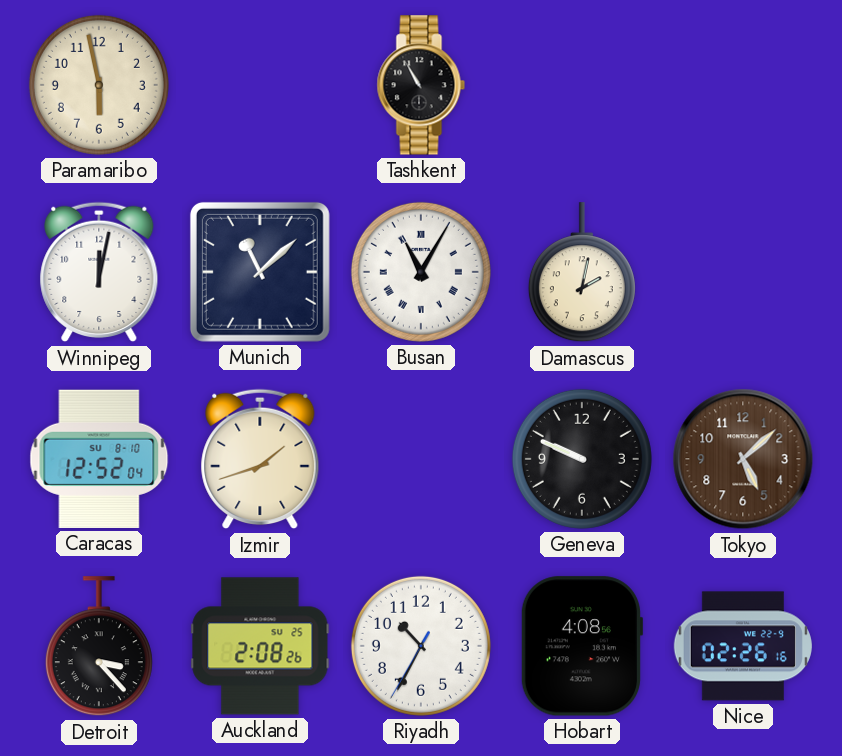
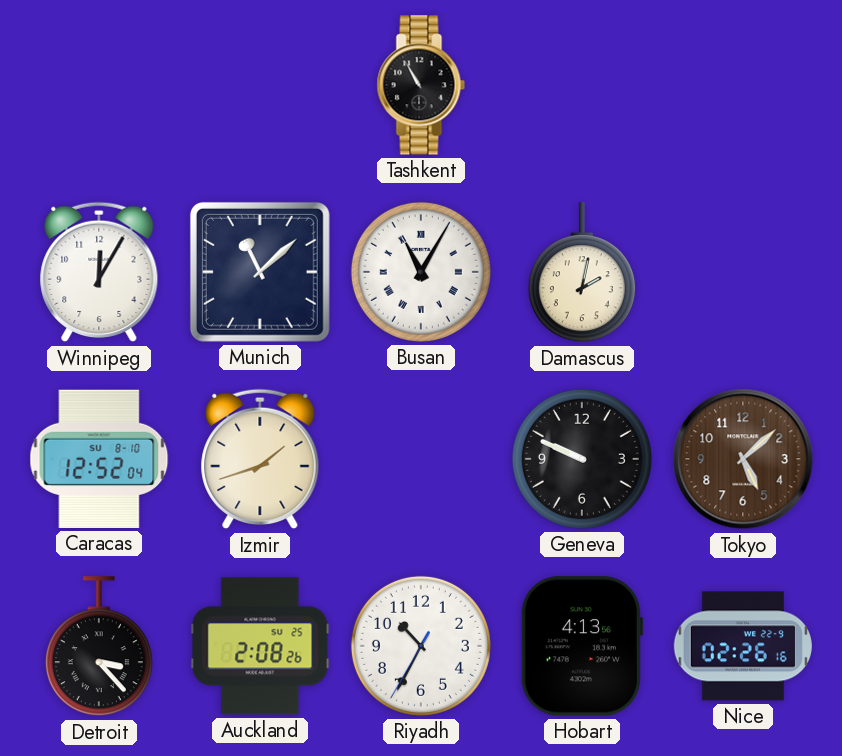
Paramaribo: 5:58 -> none
Winnipeg: 12:02 -> 12:05
Hobart: 4:08 -> 4:13
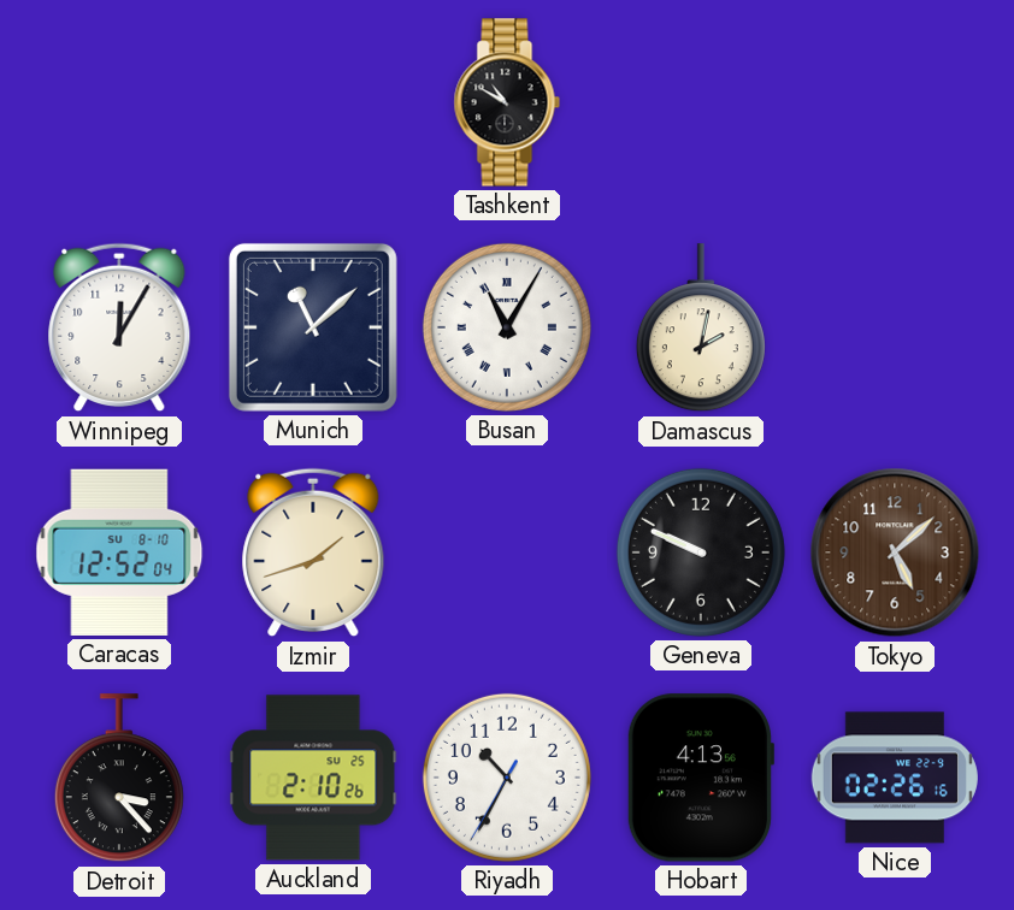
Tashkent: 10:55 -> 10:50
Auckland: 2:08 -> 2:10
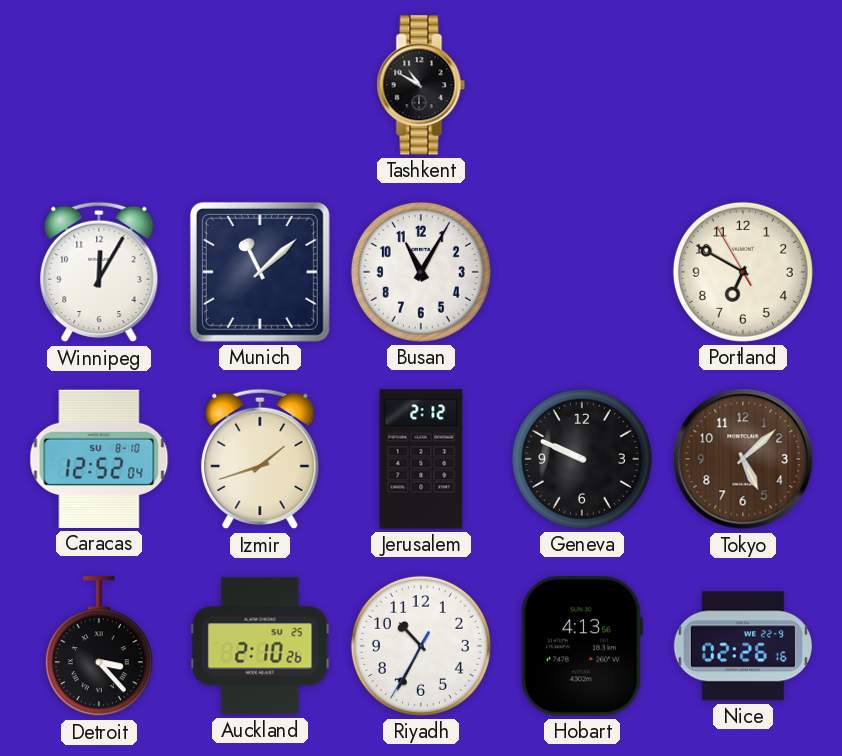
Busan numerals: Roman -> Arabic
Damascus: 2:02 -> none
Portland: none -> 6:49
Jerusalem: none -> 2:12
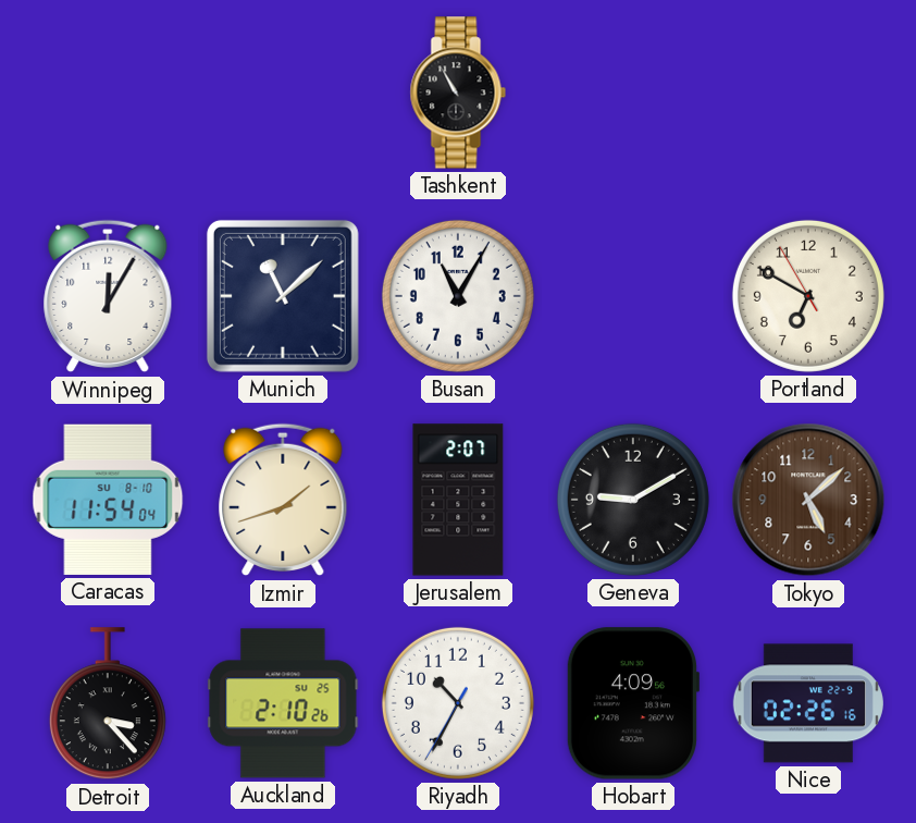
Tashkent: 10:50 -> 10:55
Caracas: 12:52 -> 11:54
Jerusalem: 2:12 -> 2:07
Geneva: 9:49 -> 9:10
Hobart: 4:13 -> 4:09
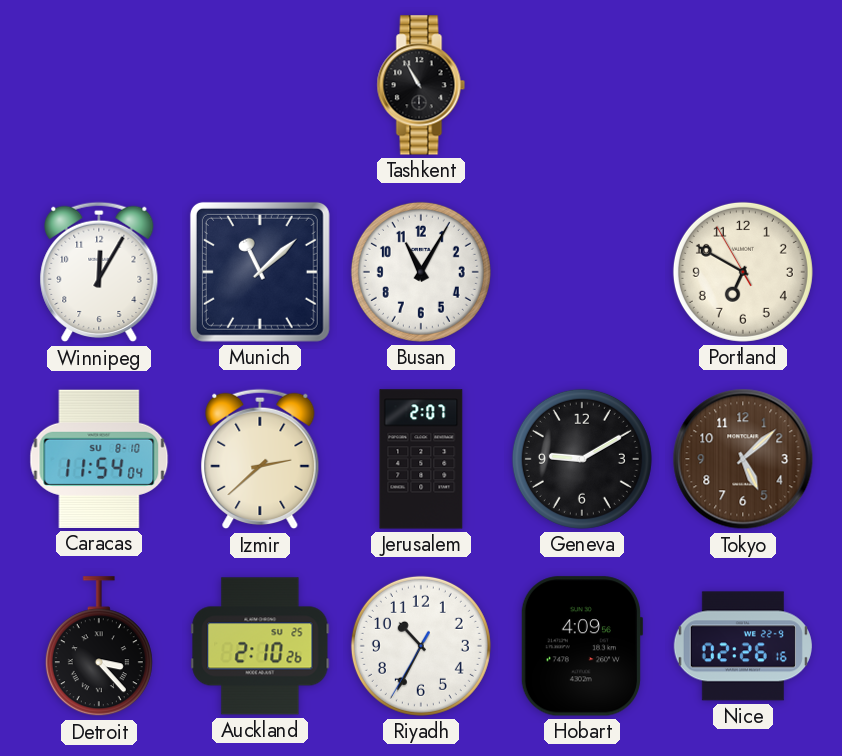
Izmir: 1:42 -> 2:38
